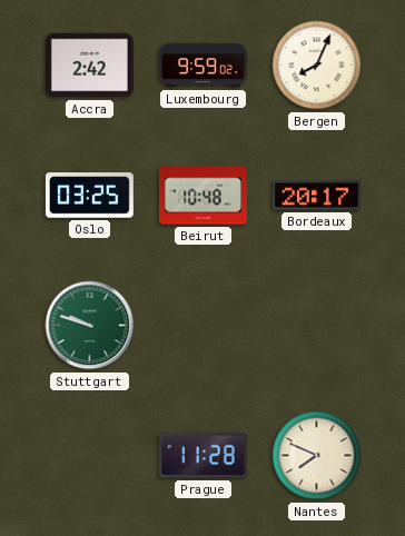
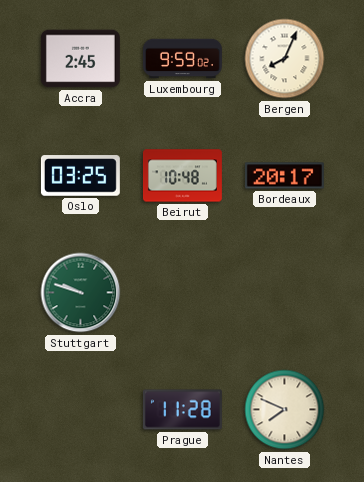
Accra: 2:42 -> 2:45
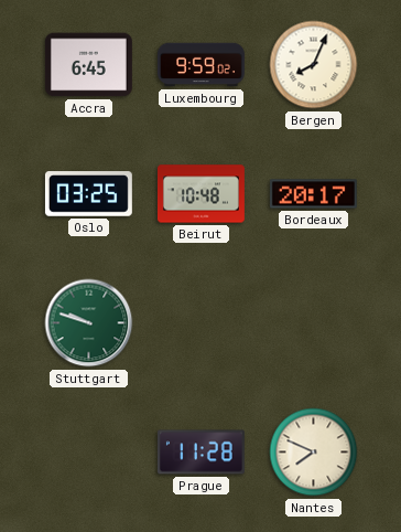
Accra: 2:45 -> 6:45
